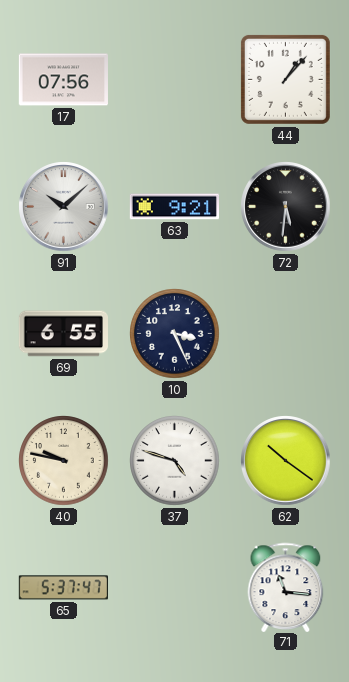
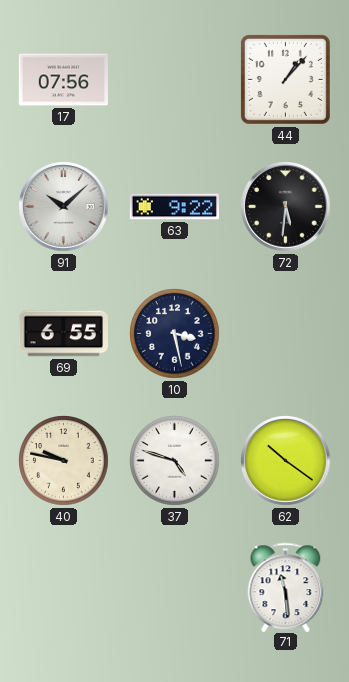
63: 9:21 -> 9:22
10: 3:26 -> 3:28
65: 5:37 -> none
71: 11:16 -> 11:29
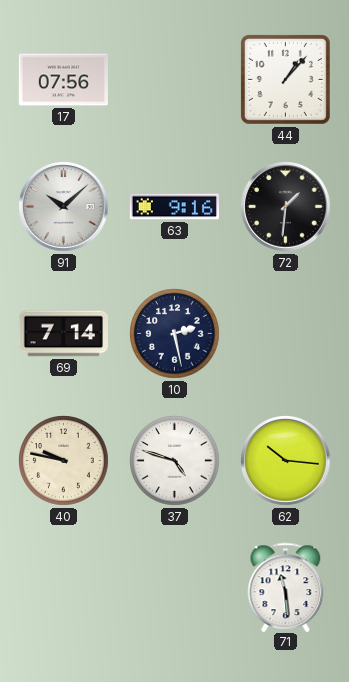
63: 9:22 -> 9:16
72: 5:31 -> 1:31
69: 6:55 -> 7:14
10: 3:28 -> 2:28
62: 10:21 -> 10:16
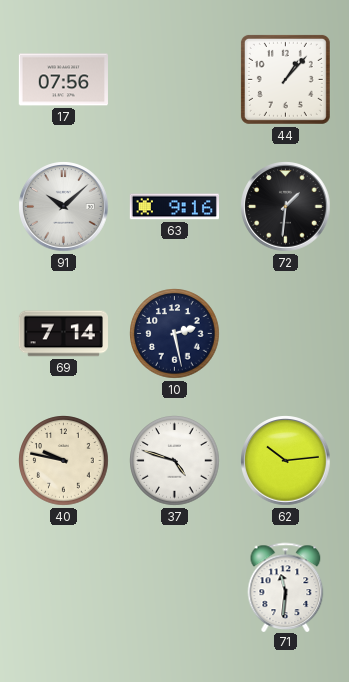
62: 10:16 -> 10:14
71: 11:29 -> 11:31
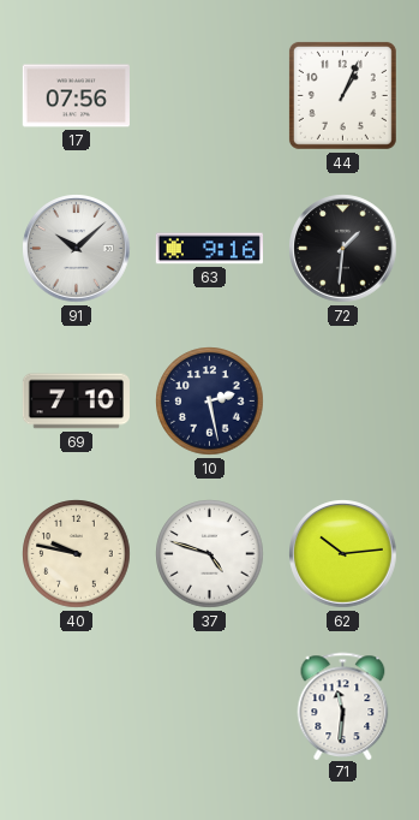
44: 1:07 -> 1:04
69: 7:14 -> 7:10
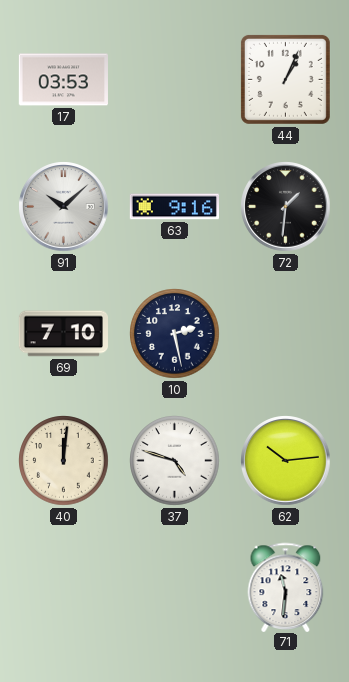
17: 07:56 -> 03:53
40: 9:47 -> 12:01
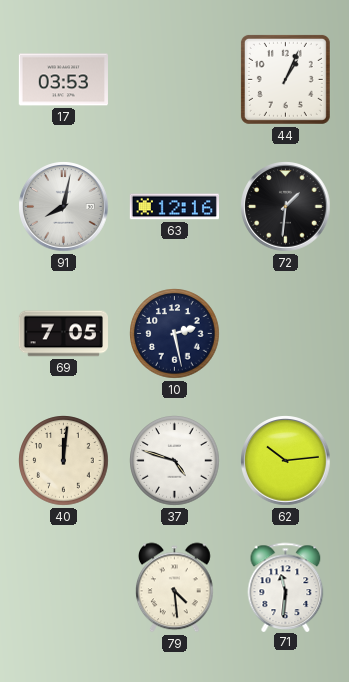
91: 10:08 -> 8:02
63: 9:16 -> 12:16
69: 7:10 -> 7:05
79: none -> 4:29
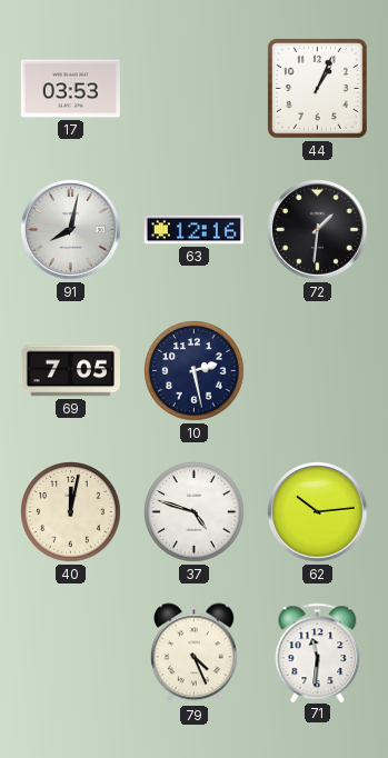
40: 12:01 -> 12:02
79: 4:29 -> 4:26
